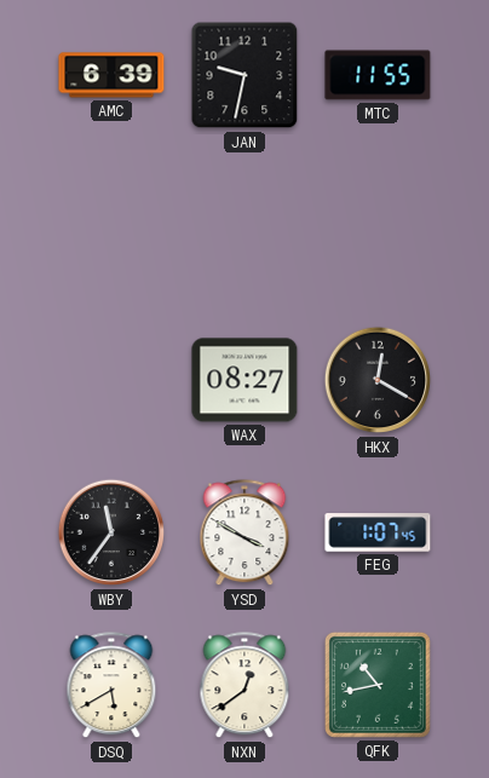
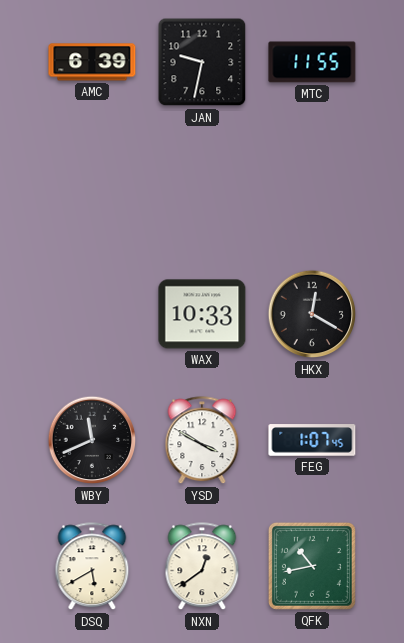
WAX: 08:27 -> 10:33
WBY: 11:36 -> 11:41
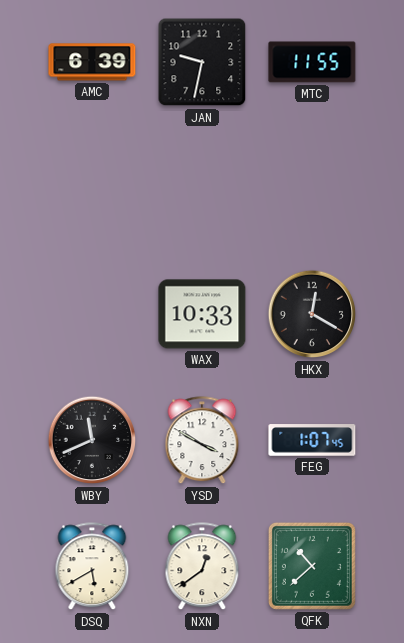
QFK: 10:43 -> 10:38
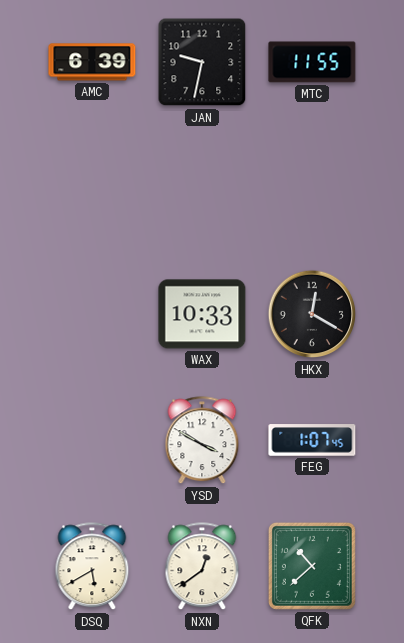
WBY: 11:41 -> none
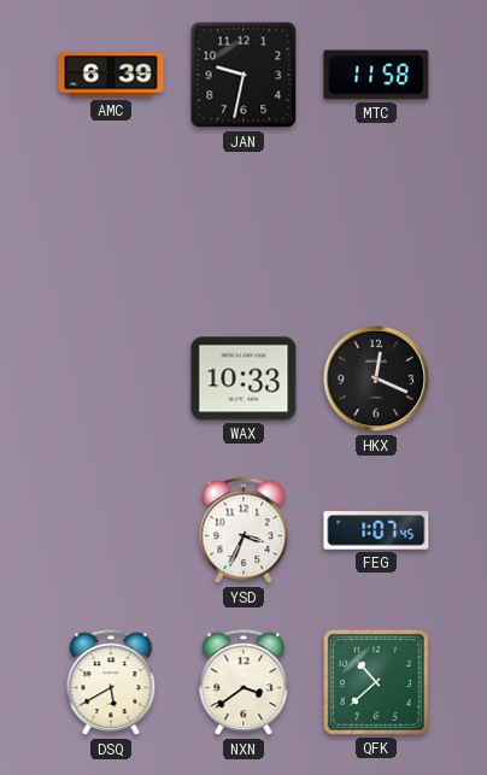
MTC: 11:55 -> 11:58
HKX: 12:20 -> 12:19
YSD: 3:50 -> 3:34
NXN: 12:39 -> 3:39
